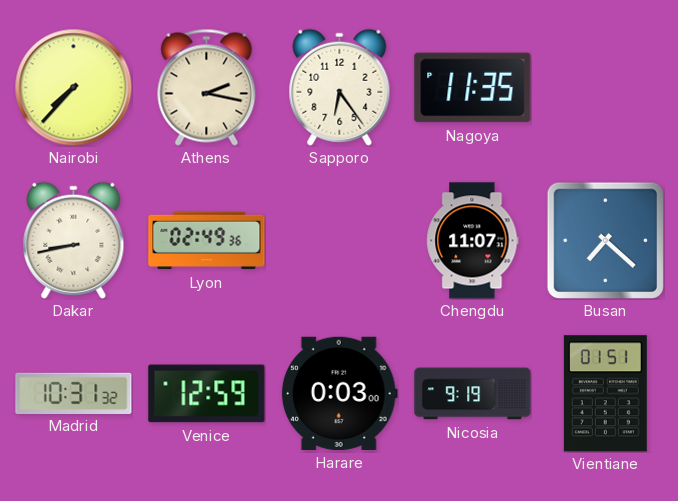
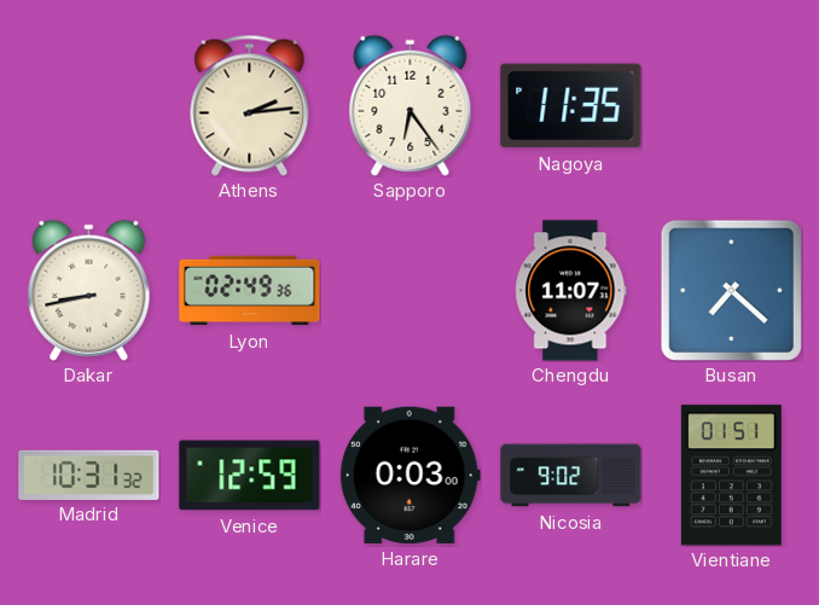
Nairobi: 7:37 -> none
Athens: 2:17 -> 2:14
Nicosia: 9:19 -> 9:02
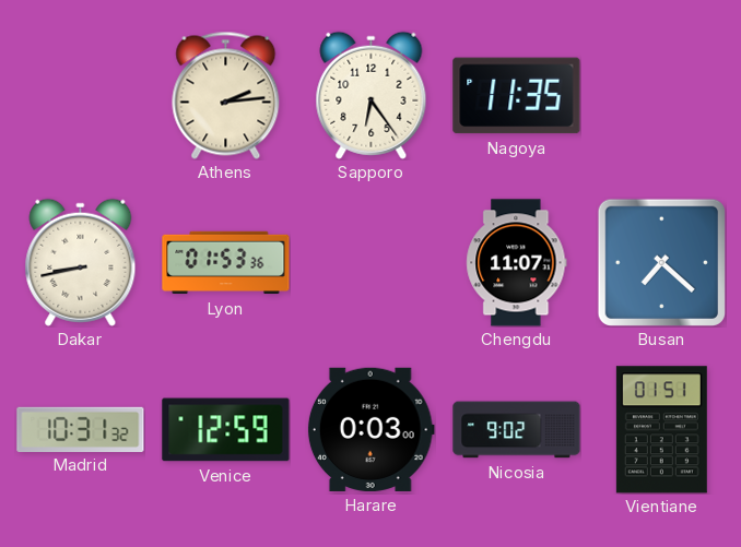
Lyon: 02:49 -> 01:53
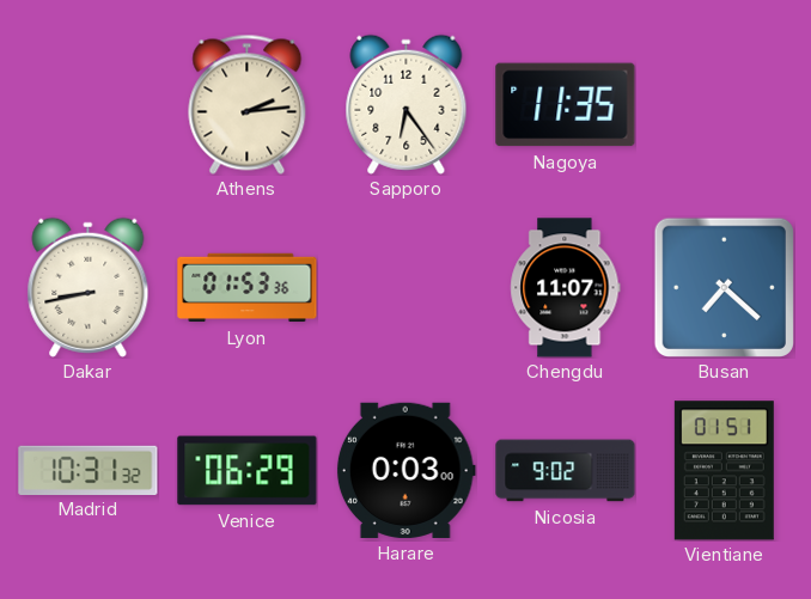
Venice: 12:59 -> 06:29
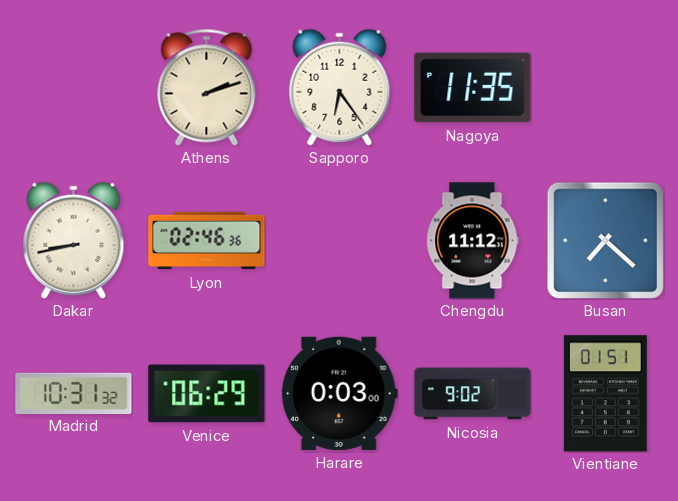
Athens: 2:14 -> 2:12
Lyon: 01:53 -> 02:46
Chengdu: 11:07 -> 11:12
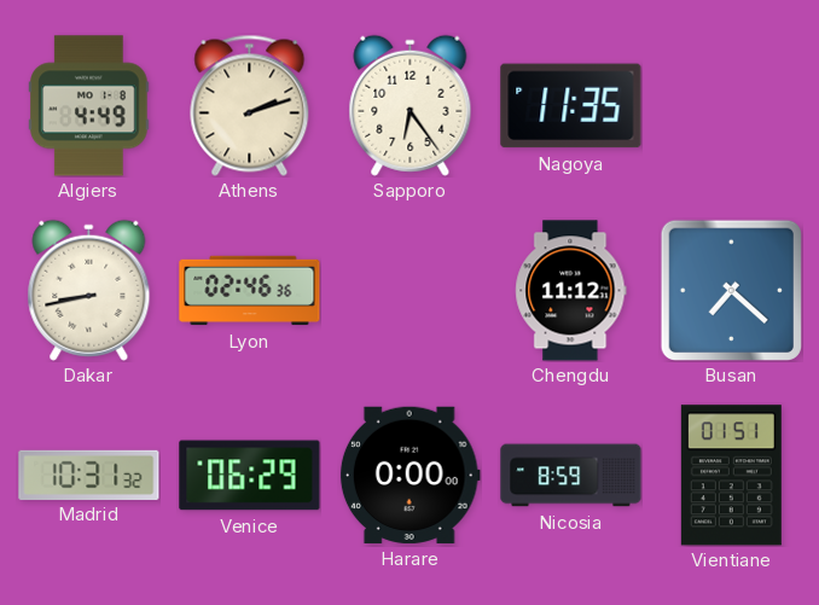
Algiers: none -> 4:49
Harare: 0:03 -> 0:00
Nicosia: 9:02 -> 8:59
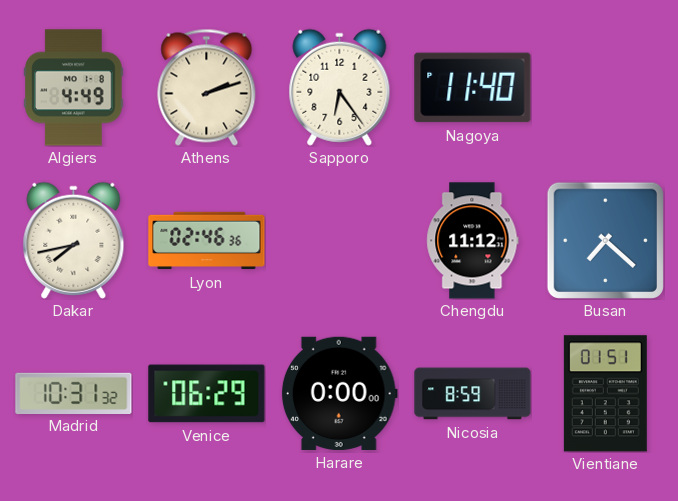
Nagoya: 11:35 -> 11:40
Dakar: 8:43 -> 7:43
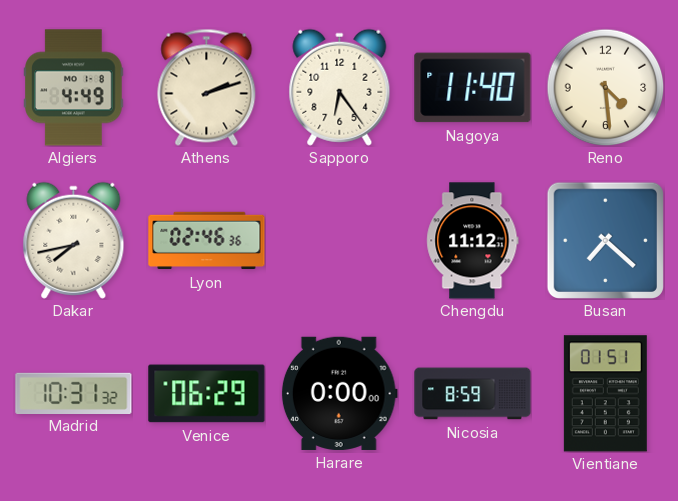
Reno: none -> 4:29
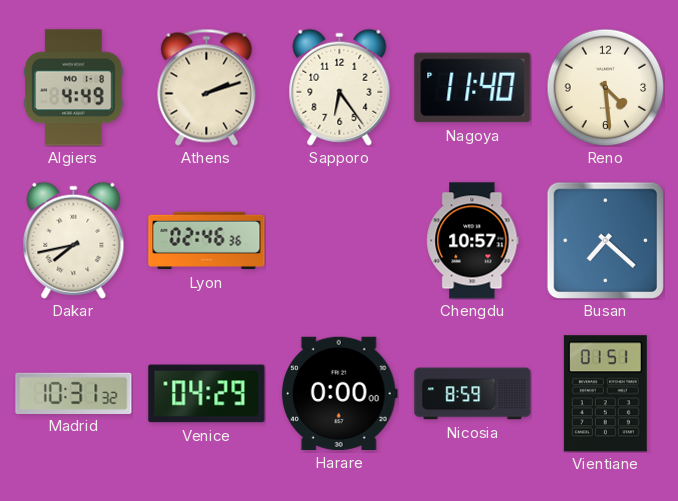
Chengdu: 11:12 -> 10:57
Venice: 06:29 -> 04:29
